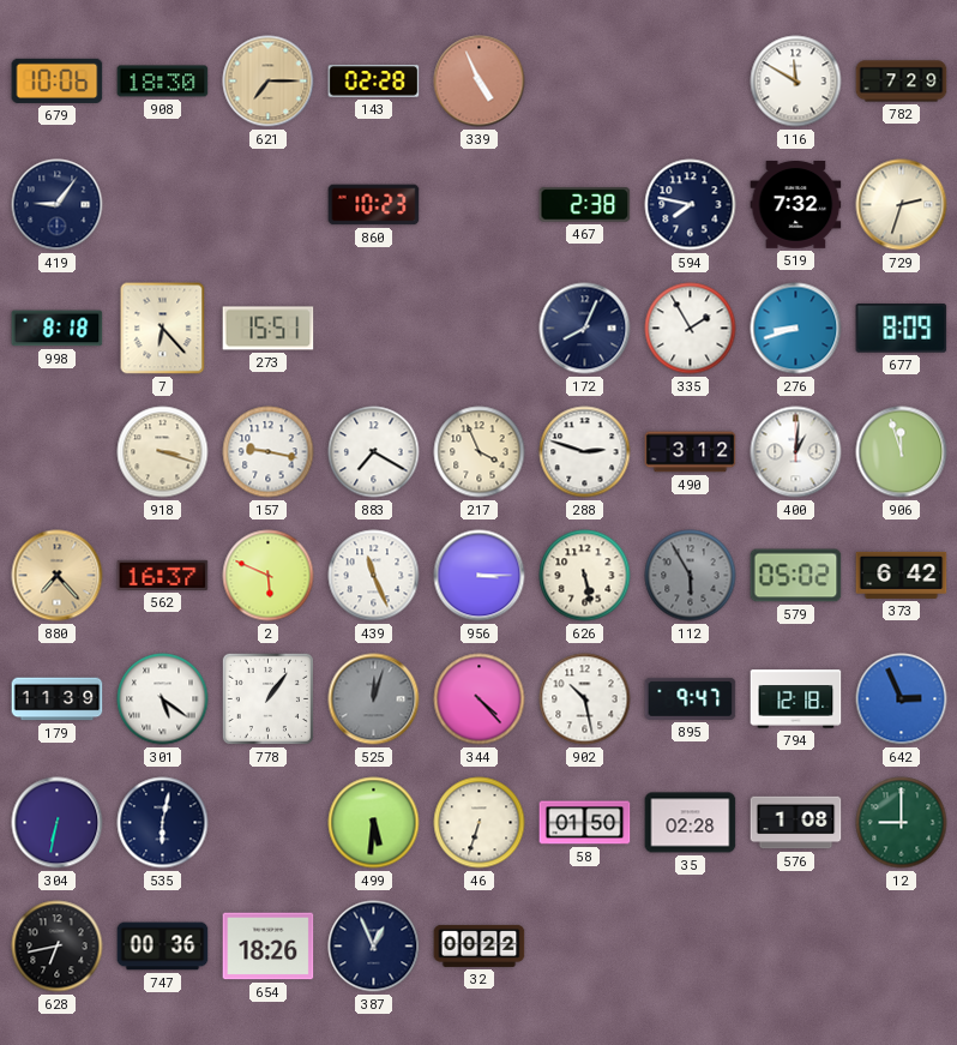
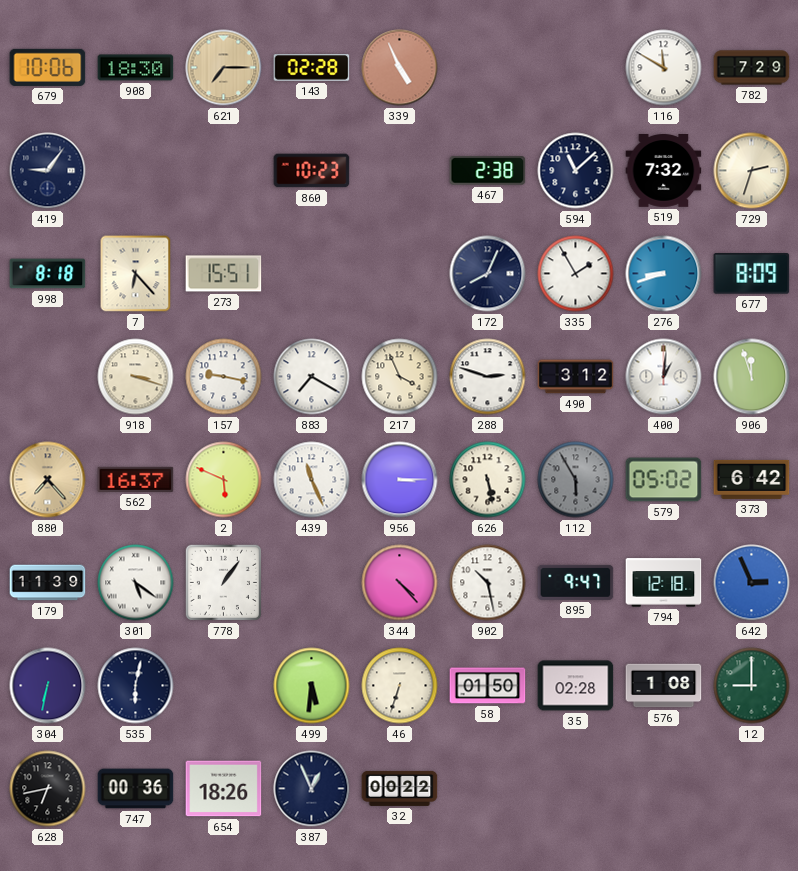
594: 7:47 -> 11:08
525: 12:03 -> none
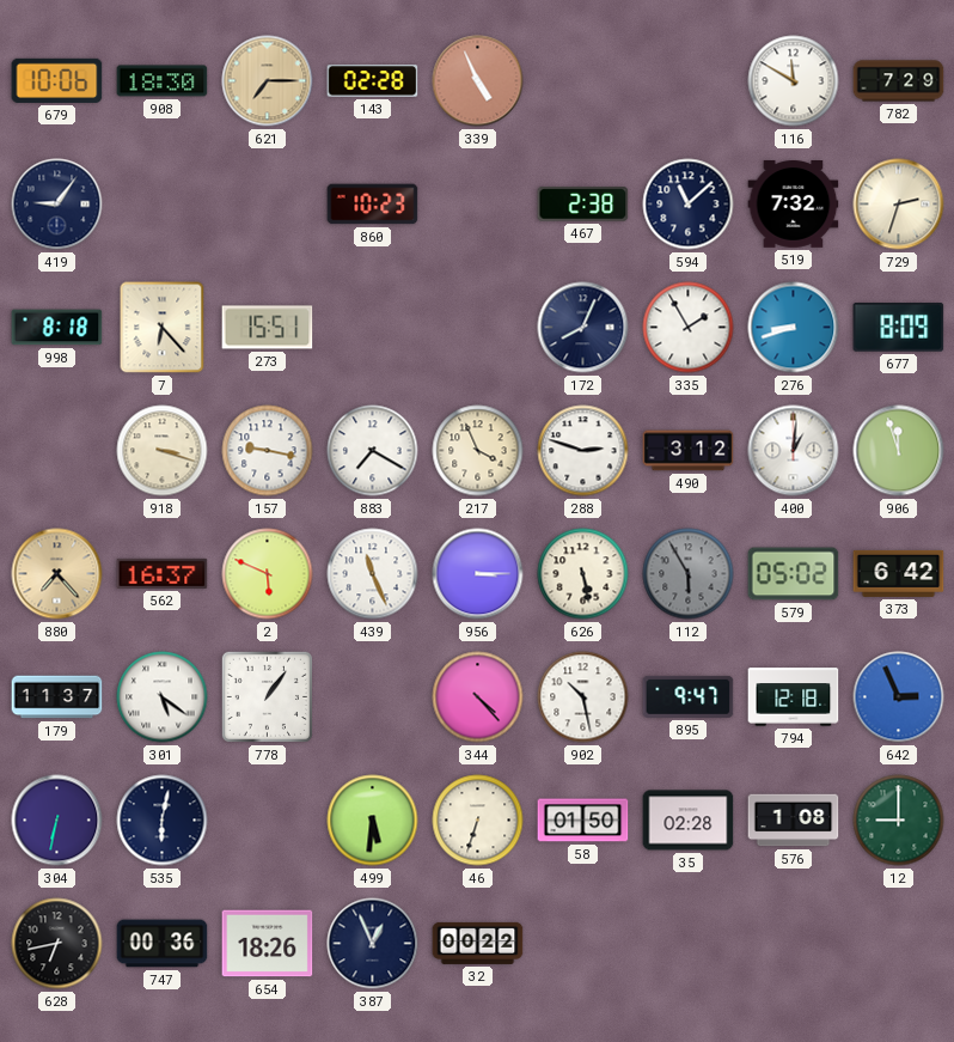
179: 11:39 -> 11:37
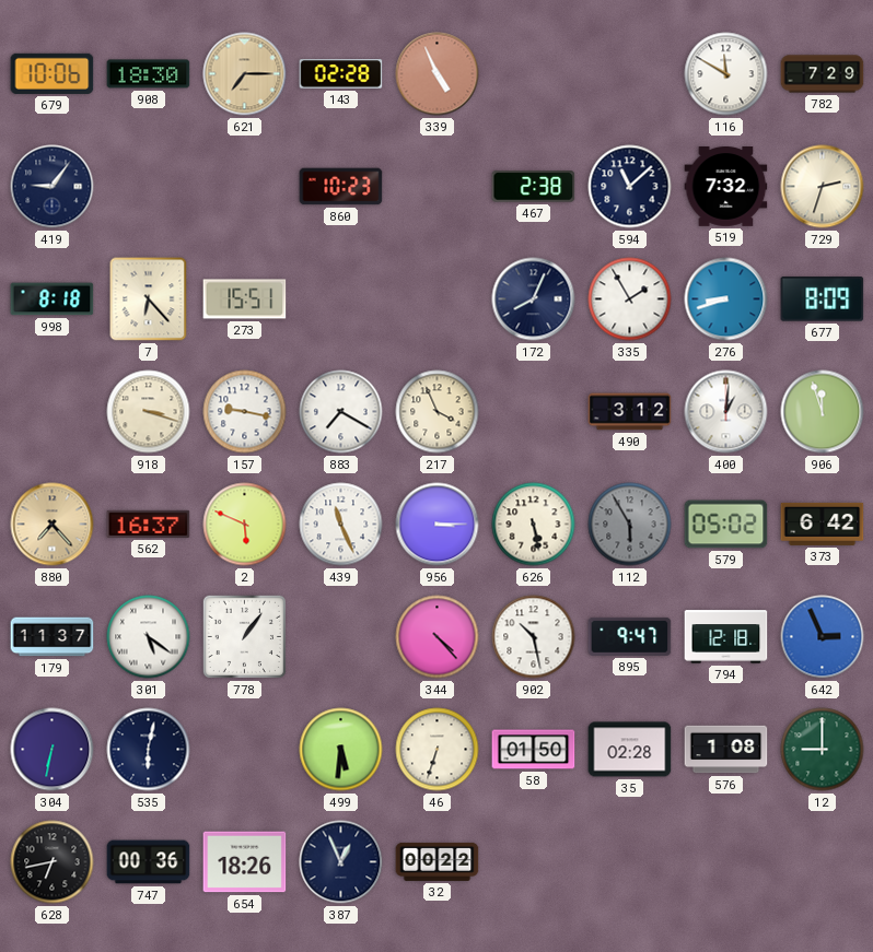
288: 2:48 -> none
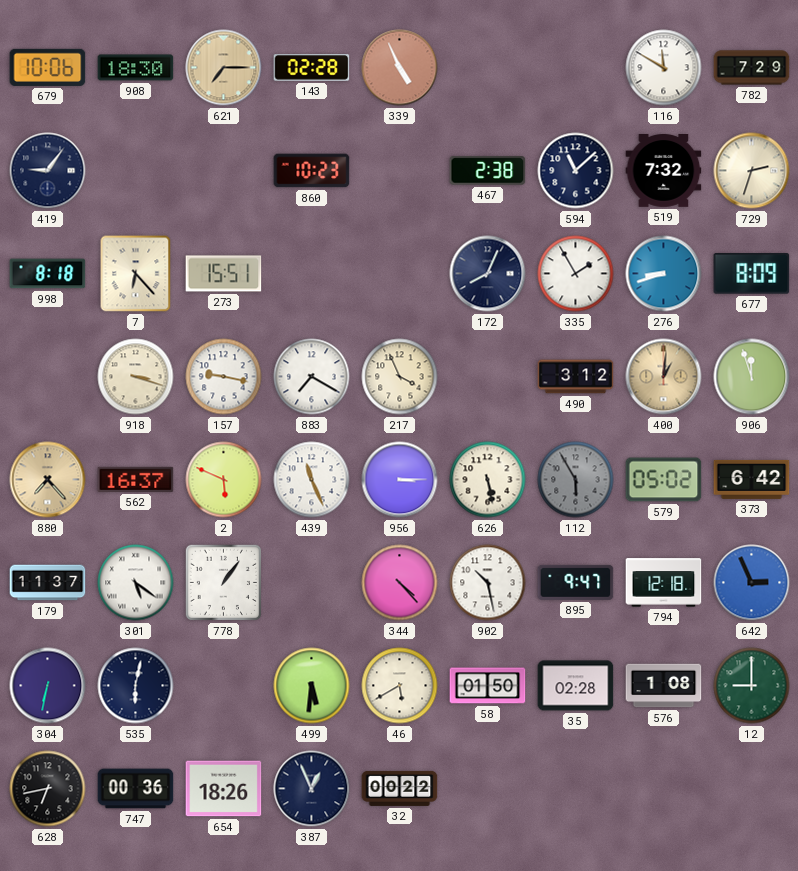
400 dial: white -> champagne
46: 6:33 -> 5:40
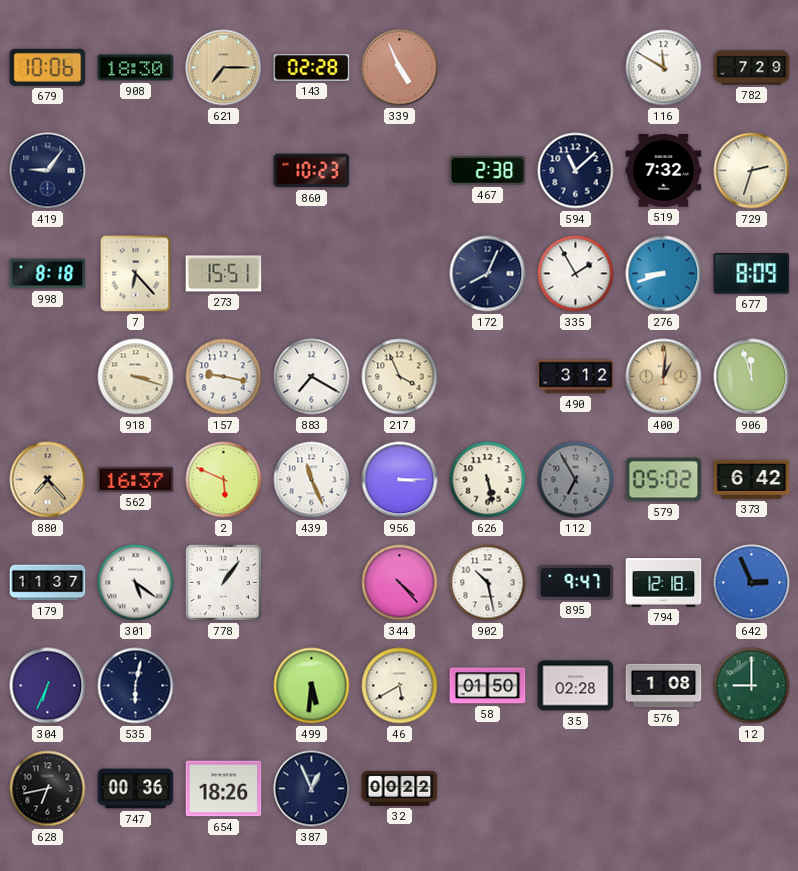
112: 5:55 -> 6:55
304: 6:32 -> 6:34
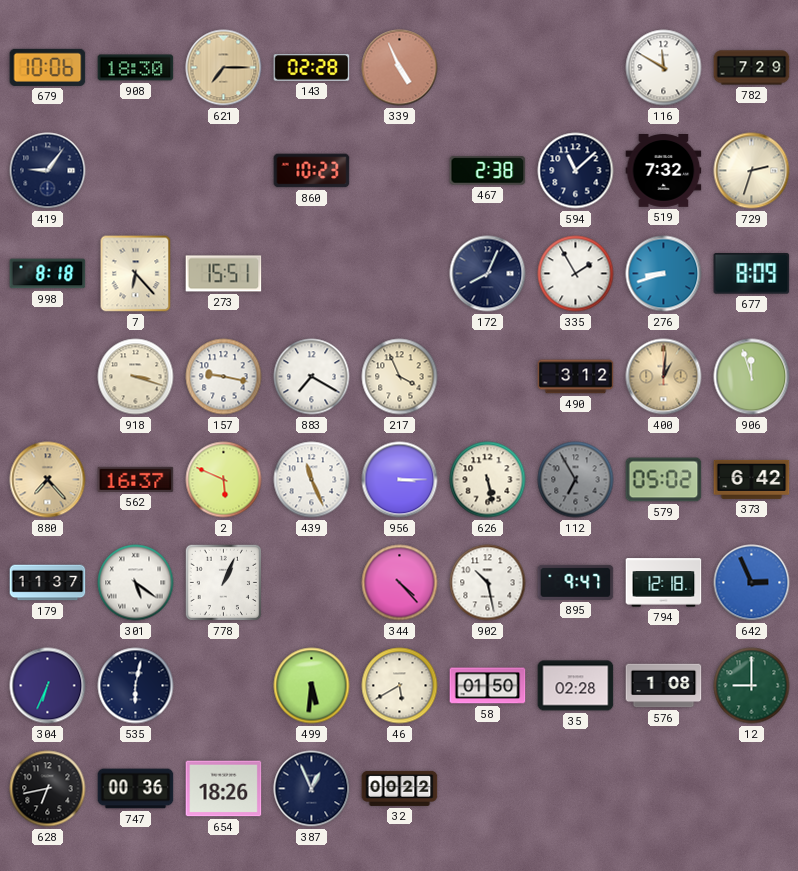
778: 1:06 -> 1:04
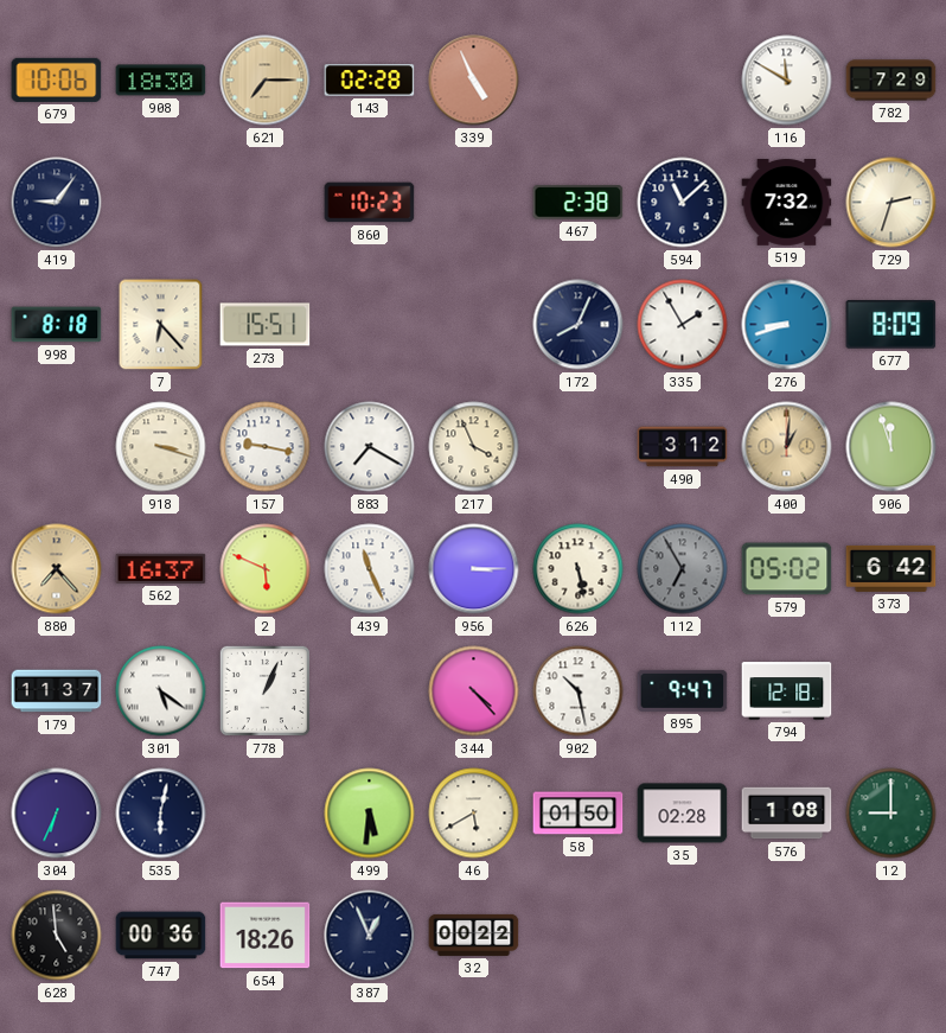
642: 2:56 -> none
628: 6:43 -> 4:59
